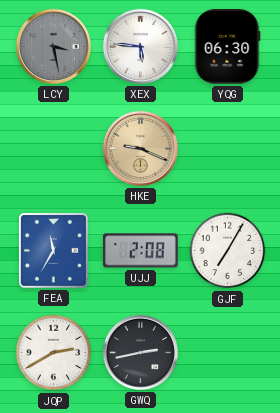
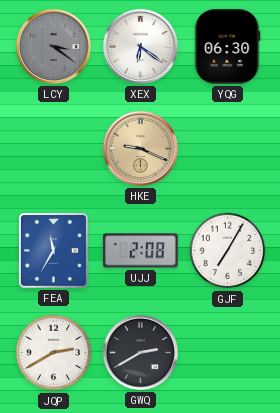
LCY: 3:28 -> 3:21
XEX: 5:46 -> 6:21
GWQ: 2:43 -> 2:40
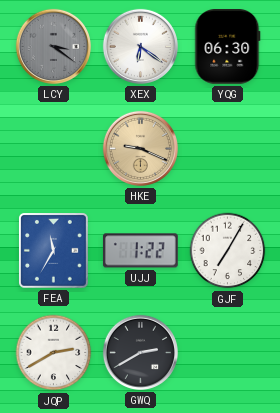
UJJ: 2:08 -> 1:22
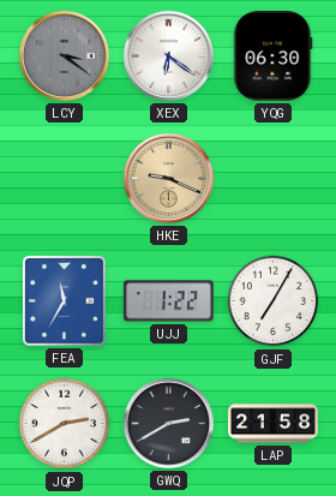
LAP: none -> 21:58
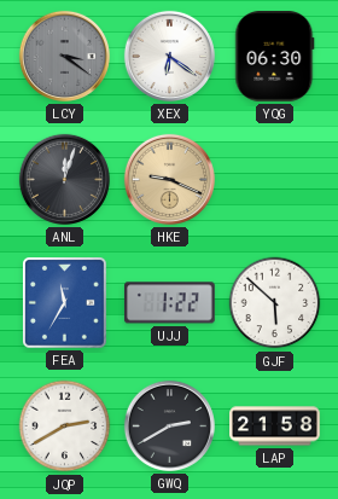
ANL: none -> 12:03
GJF: 7:05 -> 5:52
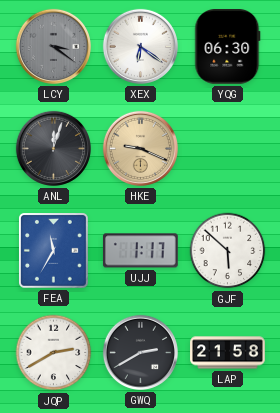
UJJ: 1:22 -> 1:17
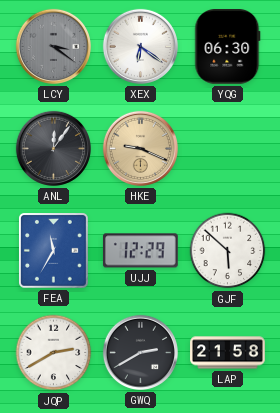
ANL: 12:03 -> 12:06
UJJ: 1:17 -> 12:29
